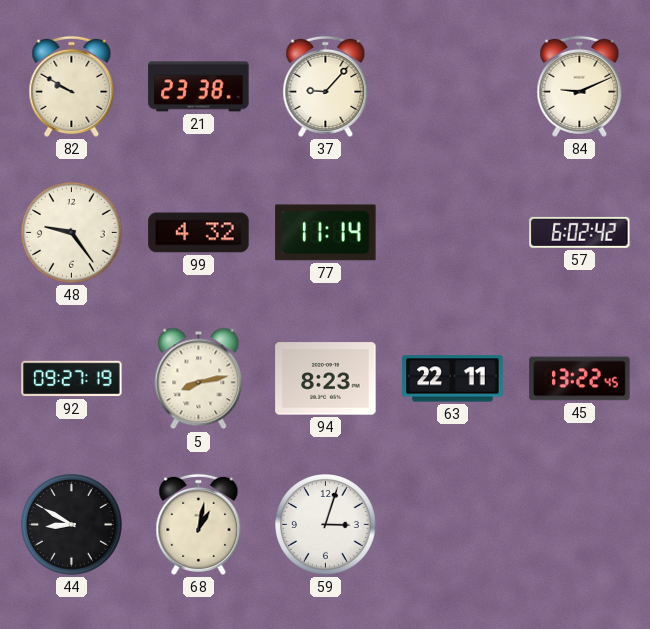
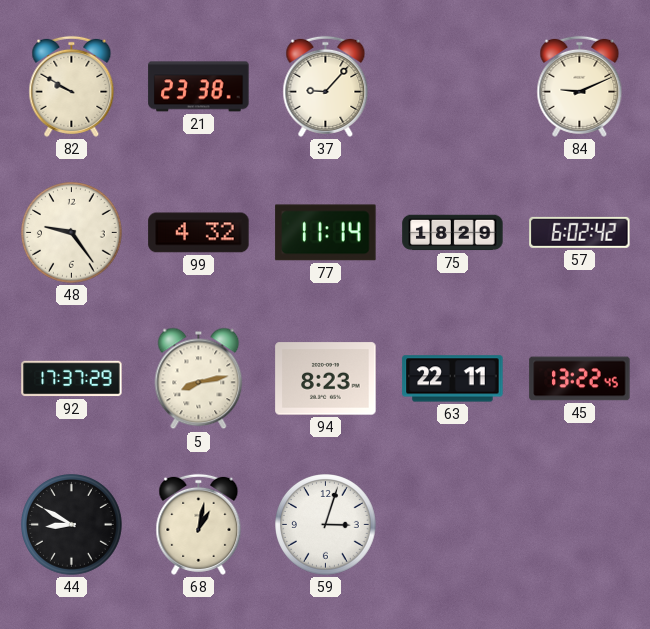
75: none -> 18:29
92: 09:27 -> 17:37
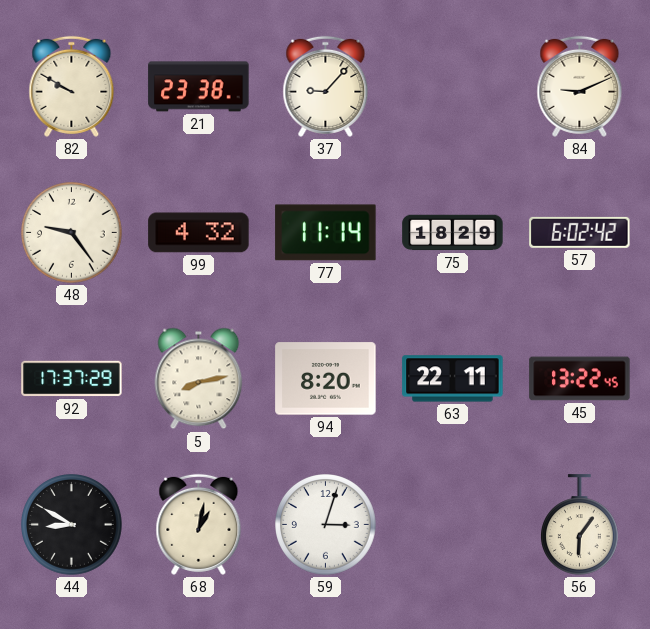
94: 8:23 -> 8:20
56: none -> 6:06
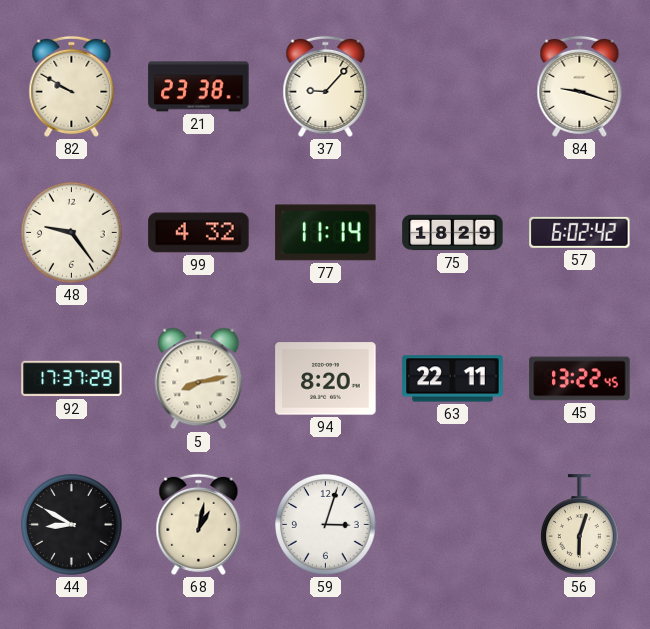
84: 9:11 -> 9:18
56: 6:06 -> 6:03
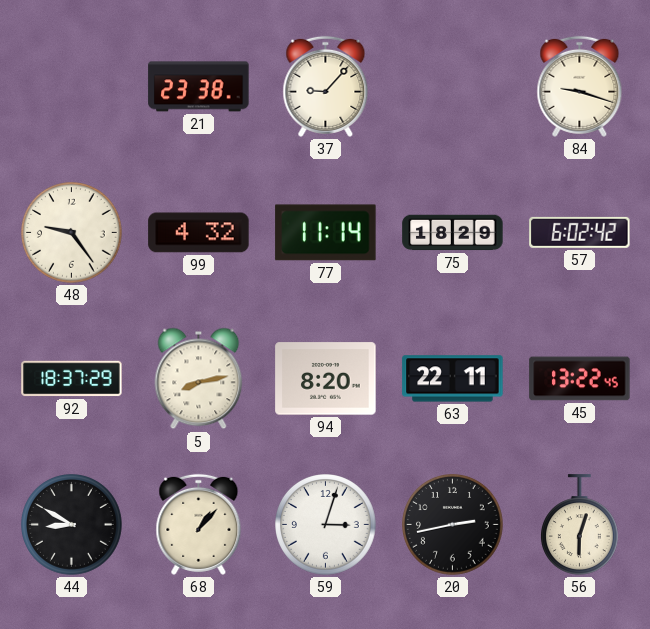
82: 9:50 -> none
92: 17:37 -> 18:37
68: 1:02 -> 1:07
20: none -> 2:43
